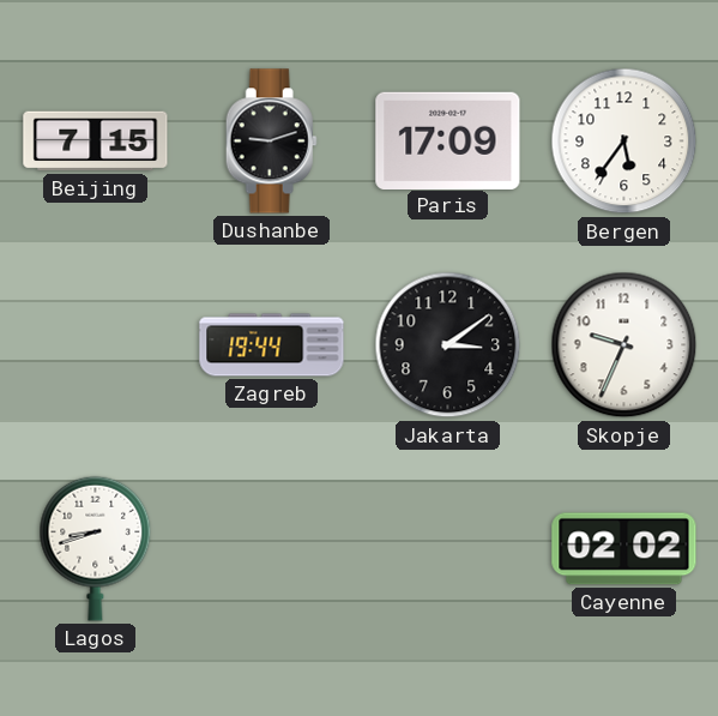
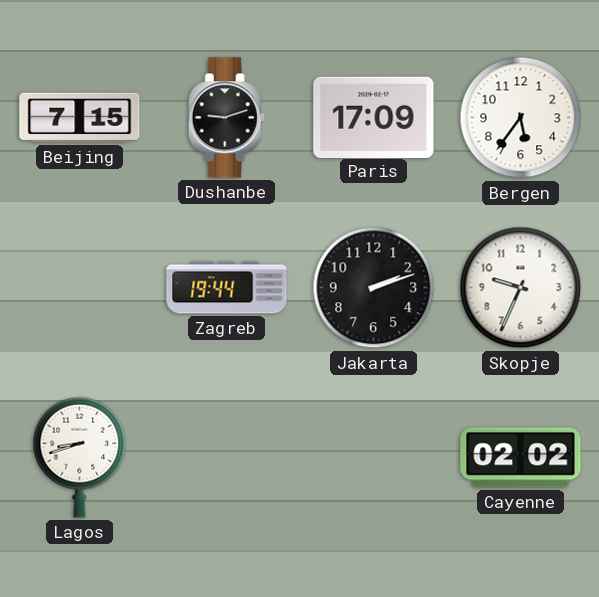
Jakarta: 3:09 -> 2:12
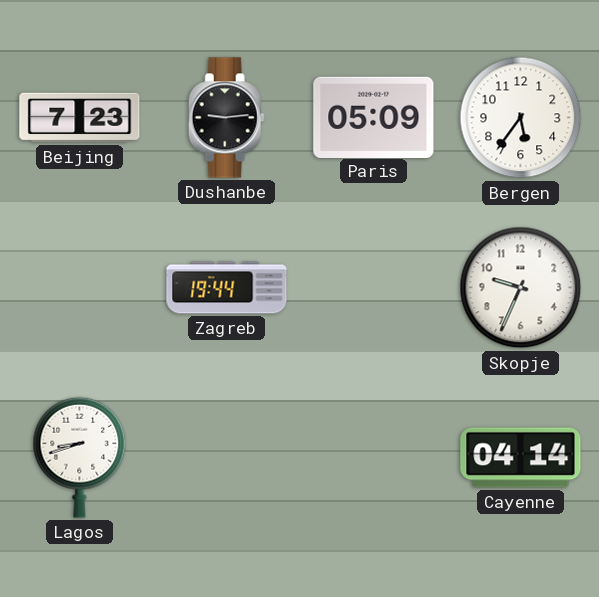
Beijing: 7:15 -> 7:23
Dushanbe: 9:12 -> 9:14
Paris: 17:09 -> 05:09
Jakarta: 2:12 -> none
Cayenne: 02:02 -> 04:14
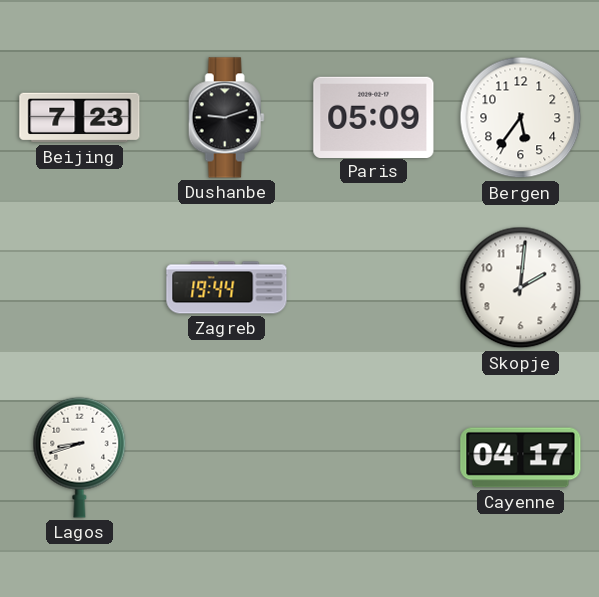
Dushanbe: 9:14 -> 9:12
Skopje: 9:34 -> 2:01
Cayenne: 04:14 -> 04:17
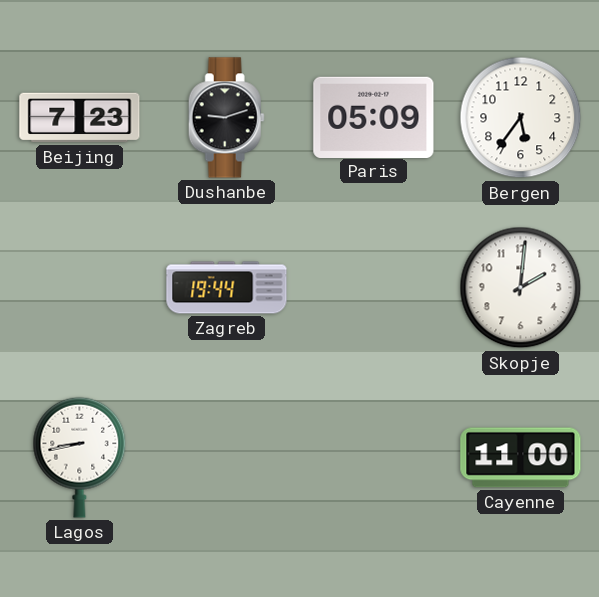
Lagos: 8:42 -> 8:43
Cayenne: 04:17 -> 11:00
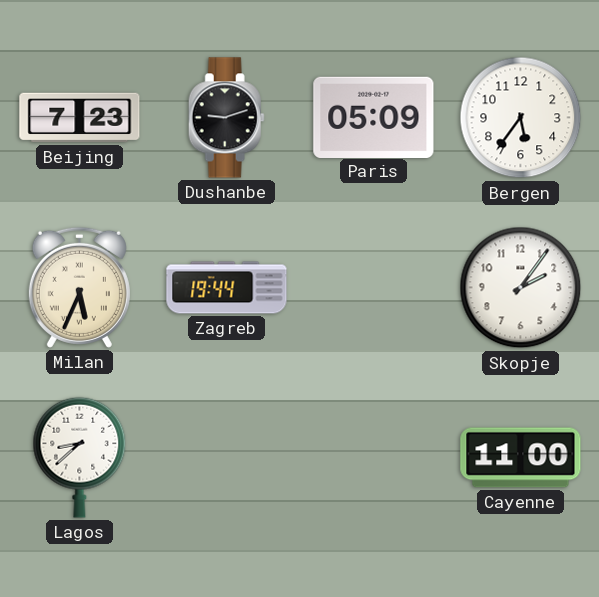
Milan: none -> 5:34
Skopje: 2:01 -> 2:06
Lagos: 8:43 -> 8:38
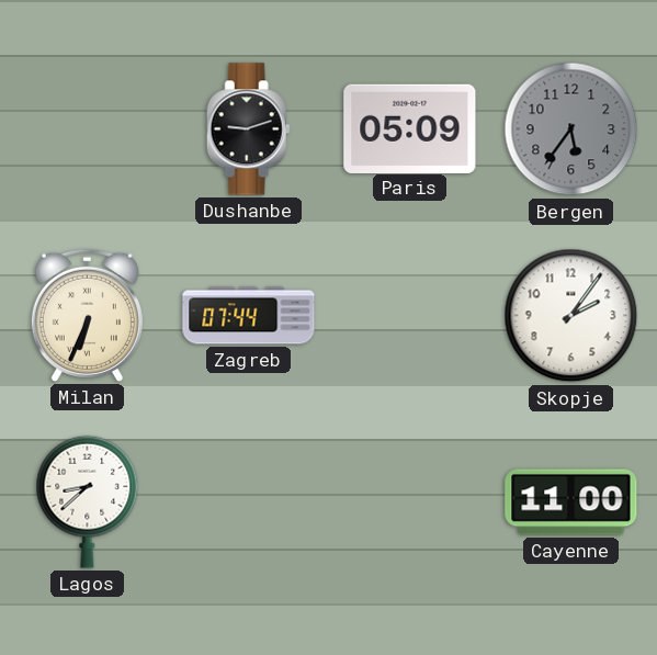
Beijing: 7:23 -> none
Bergen dial: white -> grey
Milan: 5:34 -> 6:34
Zagreb: 19:44 -> 07:44
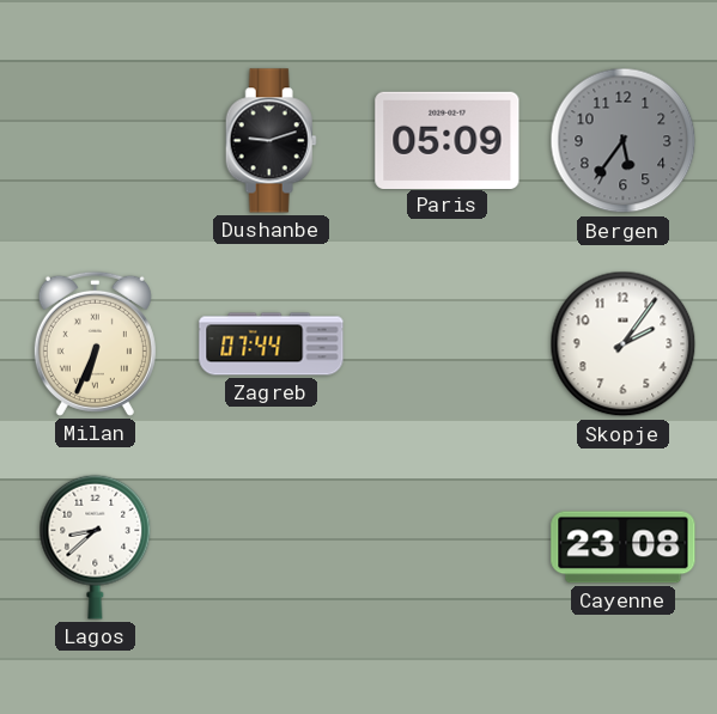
Cayenne: 11:00 -> 23:08
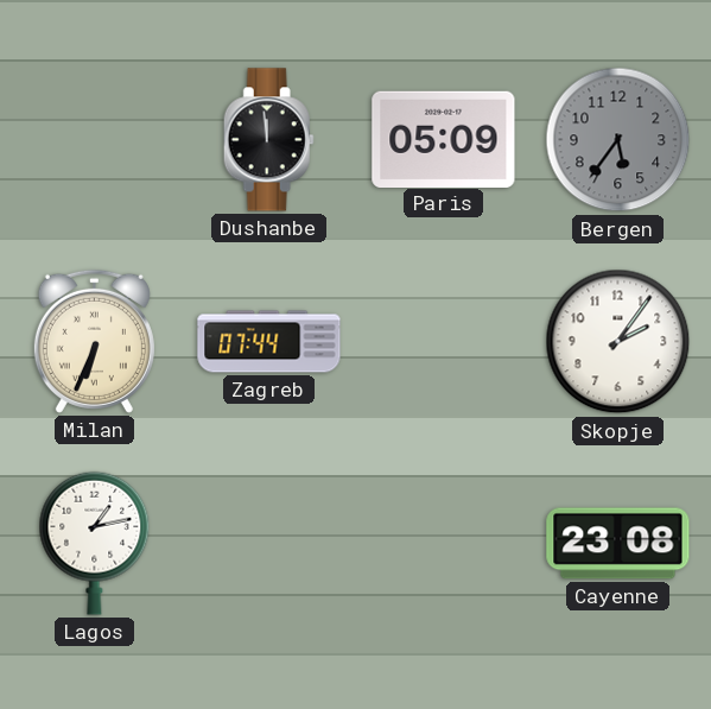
Dushanbe: 9:12 -> 11:59
Lagos: 8:38 -> 1:13
